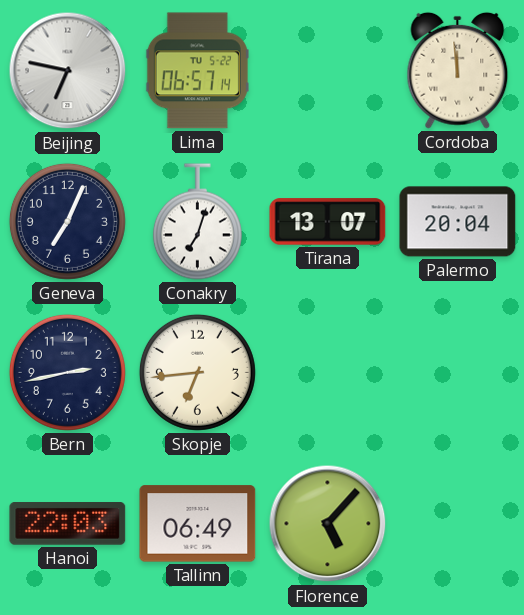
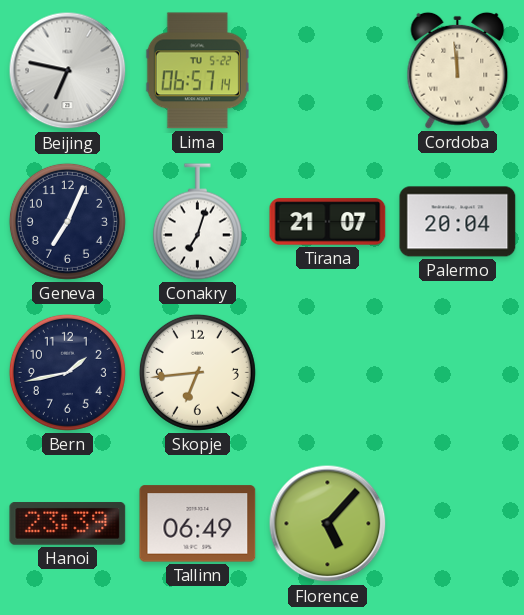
Tirana: 13:07 -> 21:07
Bern: 2:43 -> 1:43
Hanoi: 22:03 -> 23:39
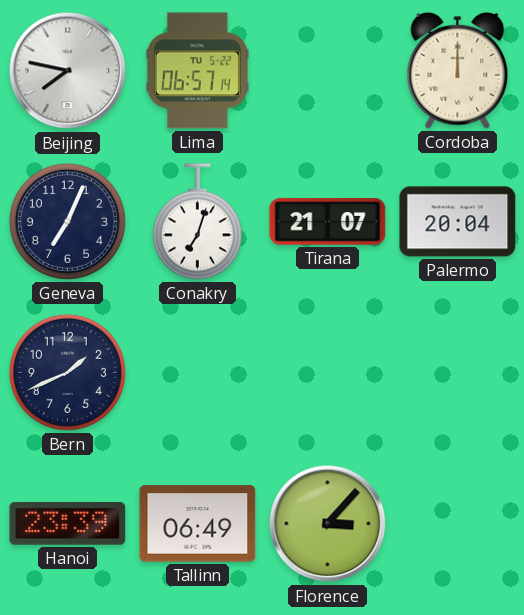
Beijing: 6:47 -> 7:47
Cordoba: 11:59 -> 12:00
Bern: 1:43 -> 1:41
Skopje: 6:44 -> none
Florence: 5:07 -> 3:07
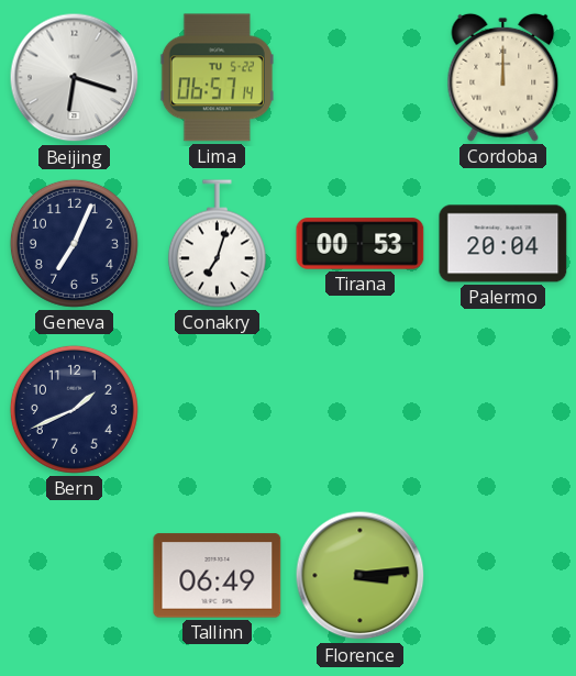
Beijing: 7:47 -> 6:18
Tirana: 21:07 -> 00:53
Hanoi: 23:39 -> none
Florence: 3:07 -> 3:14
